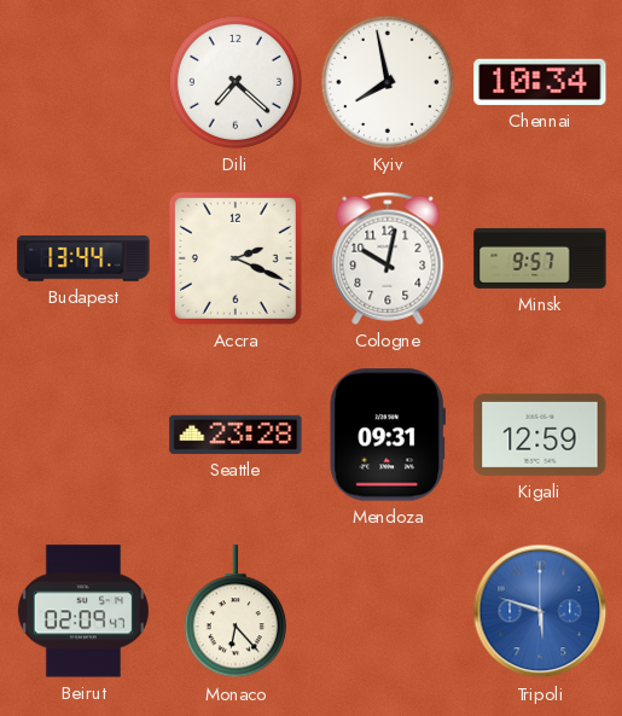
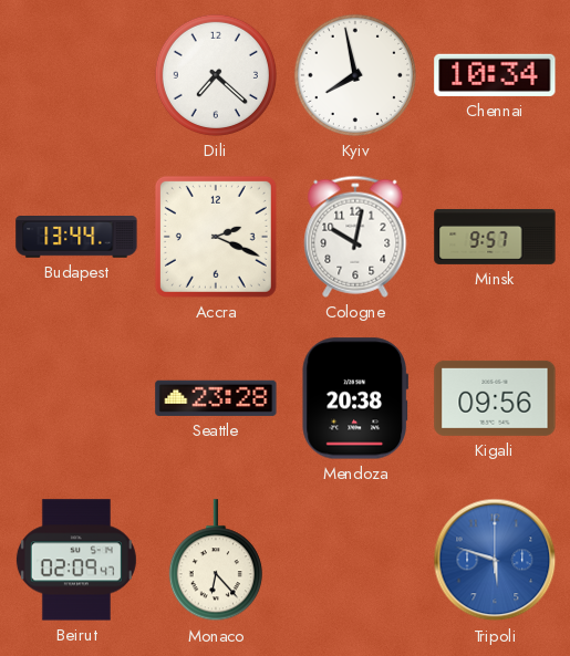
Mendoza: 09:31 -> 20:38
Kigali: 12:59 -> 09:56
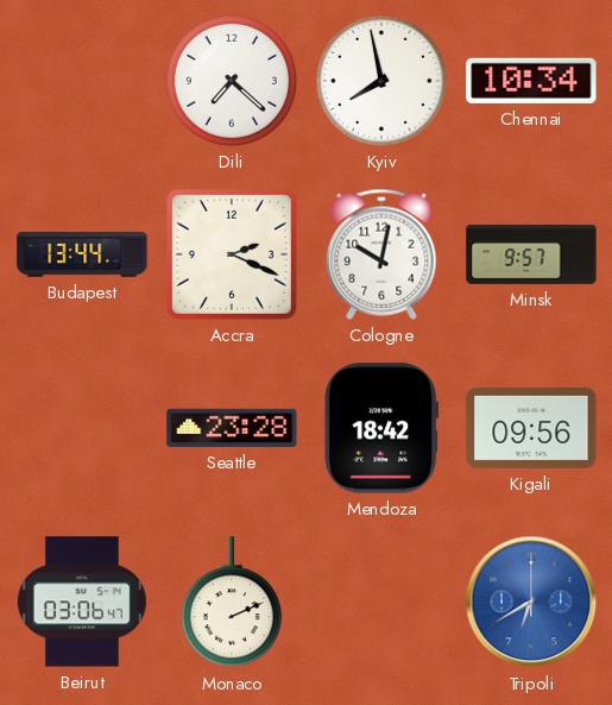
Mendoza: 20:38 -> 18:42
Beirut: 02:09 -> 03:06
Monaco: 6:23 -> 2:11
Tripoli: 5:48 -> 6:40
